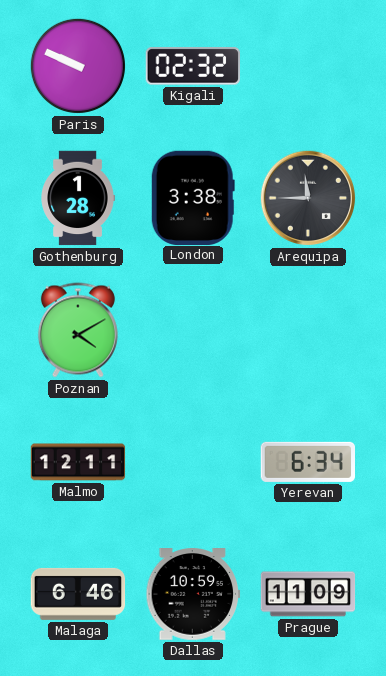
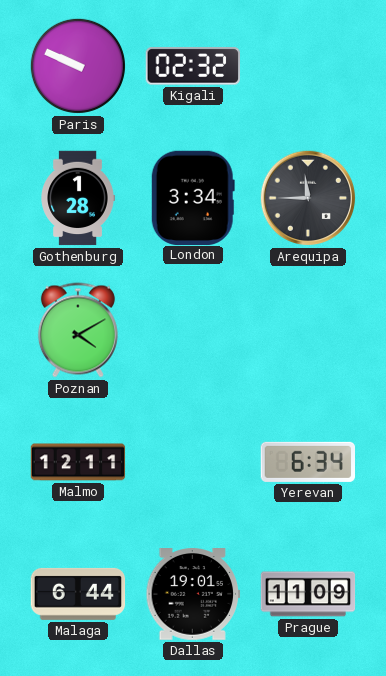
London: 3:38 -> 3:34
Malaga: 6:46 -> 6:44
Dallas: 10:59 -> 19:01
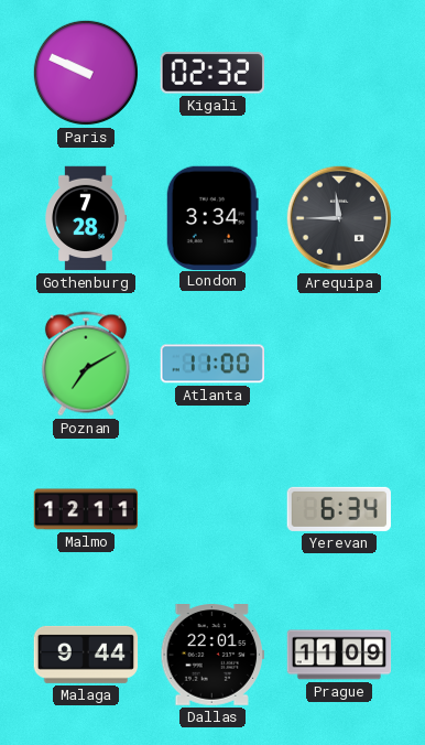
Gothenburg: 1:28 -> 7:28
Poznan: 4:10 -> 7:10
Atlanta: none -> 11:00
Malaga: 6:44 -> 9:44
Dallas: 19:01 -> 22:01
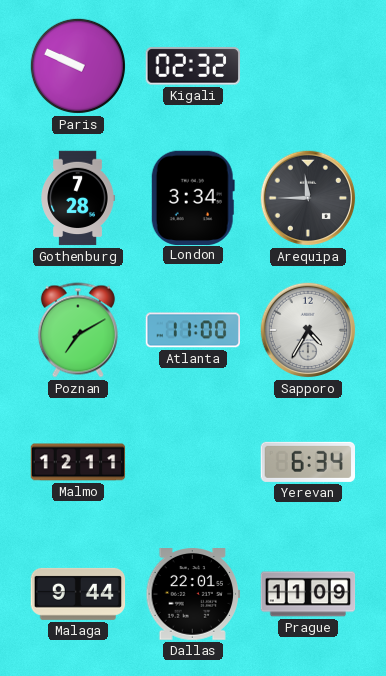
Sapporo: none -> 4:35
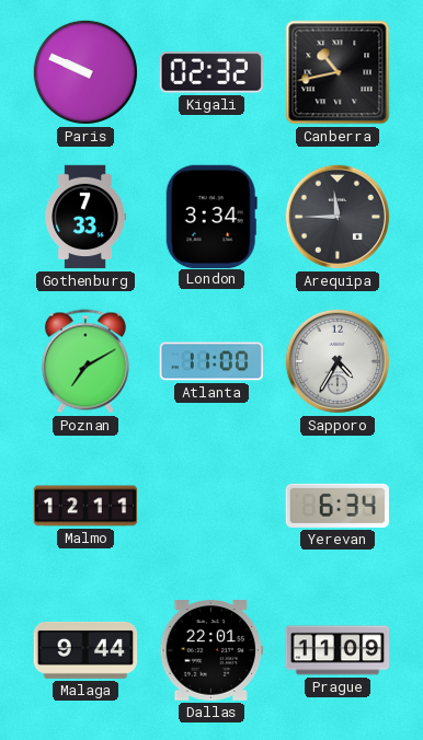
Canberra: none -> 10:43
Gothenburg: 7:28 -> 7:33
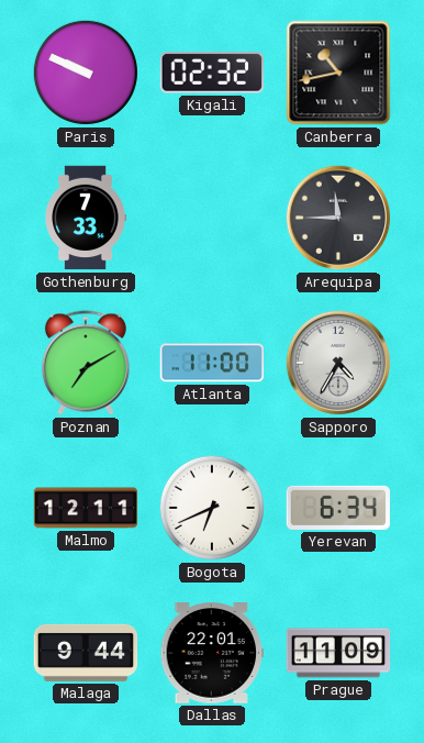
London: 3:34 -> none
Bogota: none -> 6:41
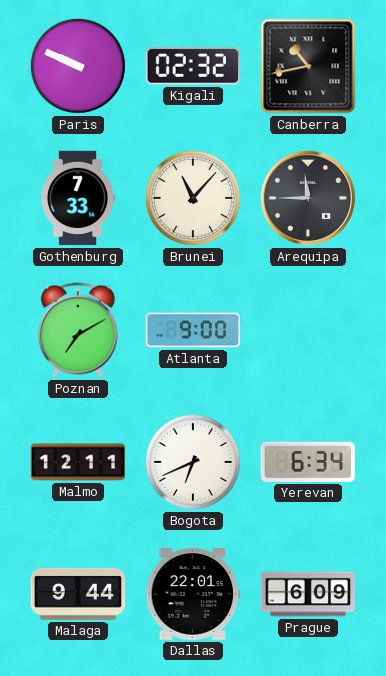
Brunei: none -> 11:07
Atlanta: 11:00 -> 9:00
Sapporo: 4:35 -> none
Prague: 11:09 -> 6:09
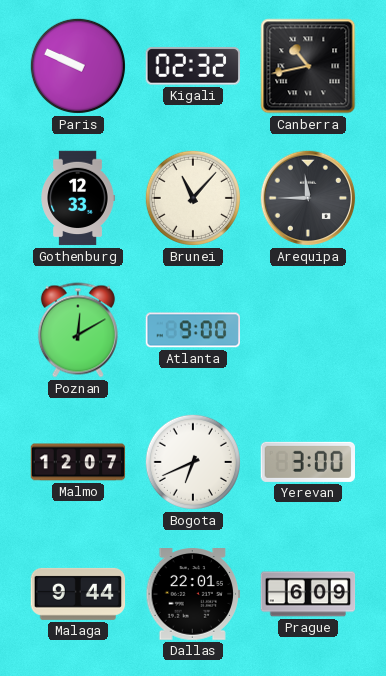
Gothenburg: 7:33 -> 12:33
Poznan: 7:10 -> 12:10
Malmo: 12:11 -> 12:07
Yerevan: 6:34 -> 3:00
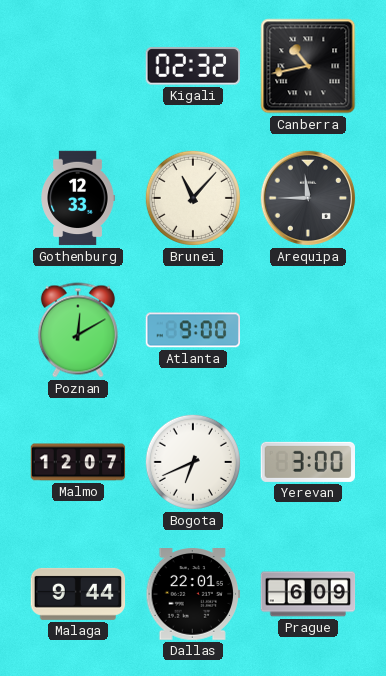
Paris: 9:49 -> none
